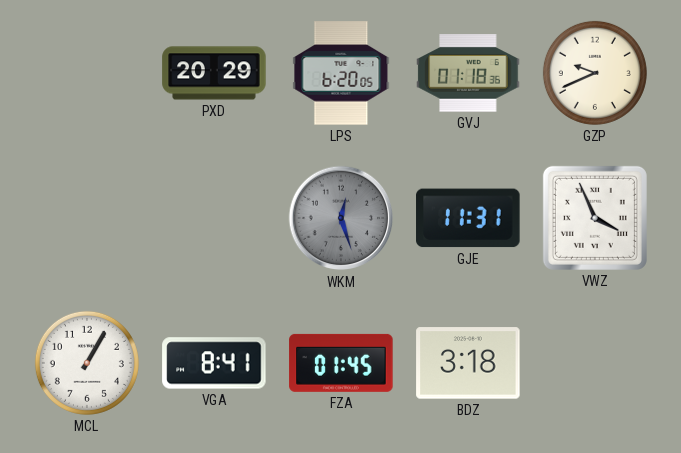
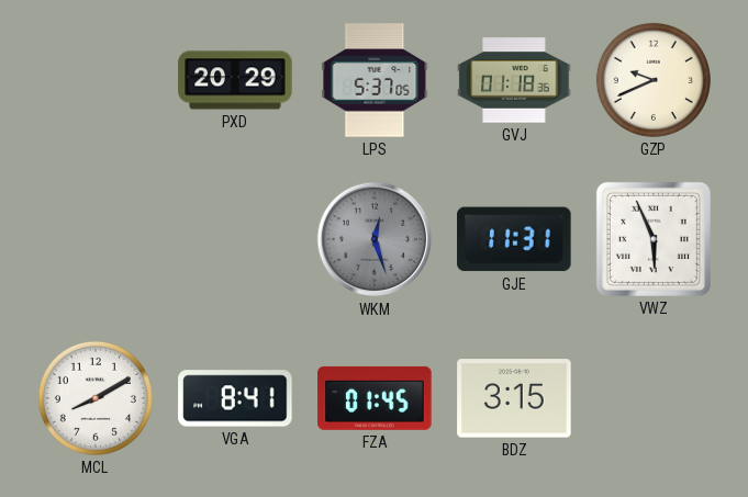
LPS: 6:20 -> 5:37
VWZ: 3:56 -> 5:56
MCL: 1:05 -> 8:10
BDZ: 3:18 -> 3:15
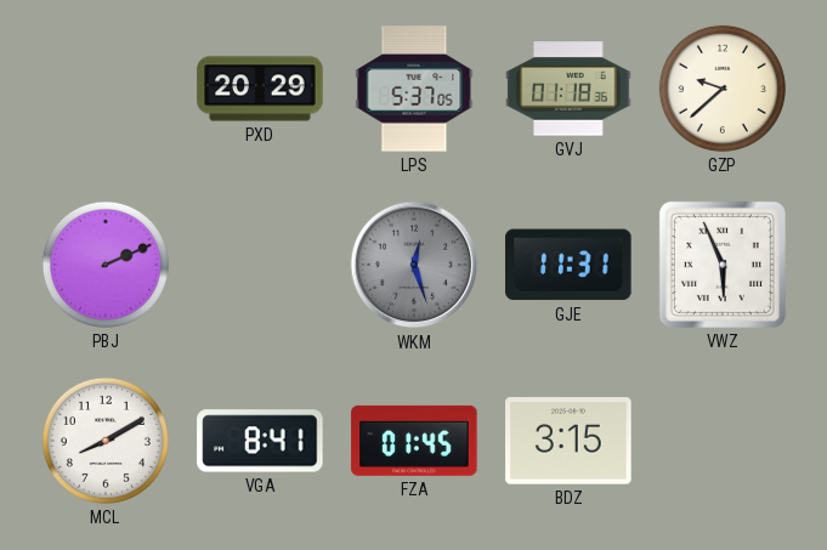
GZP: 9:41 -> 9:38
PBJ: none -> 2:11
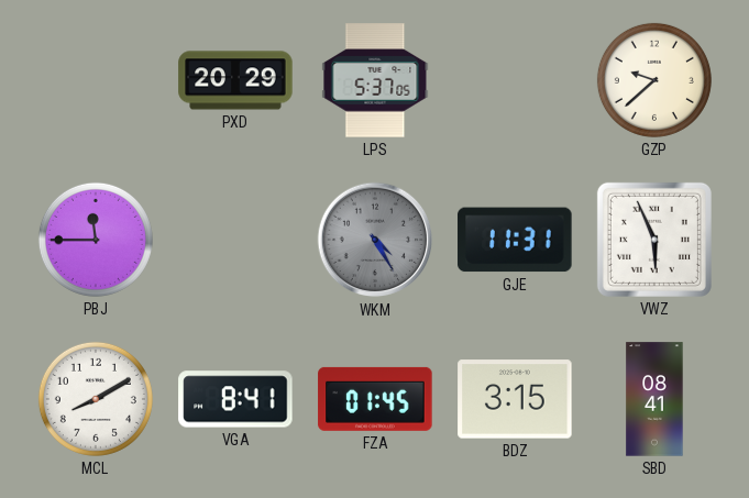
GVJ: 01:18 -> none
PBJ: 2:11 -> 11:45
WKM: 12:27 -> 4:25
SBD: none -> 08:41
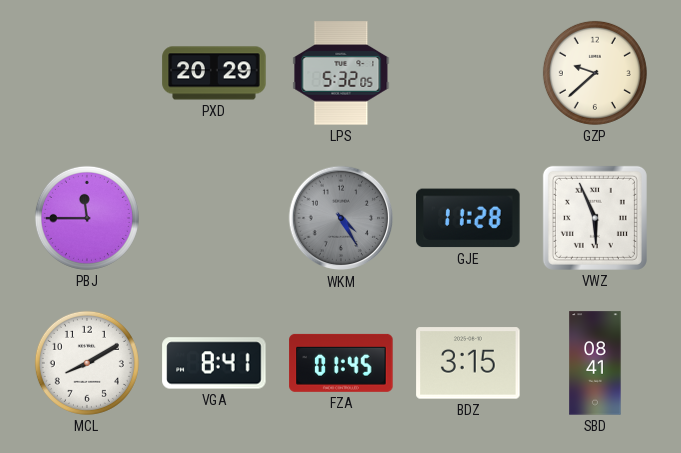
LPS: 5:37 -> 5:32
GJE: 11:31 -> 11:28
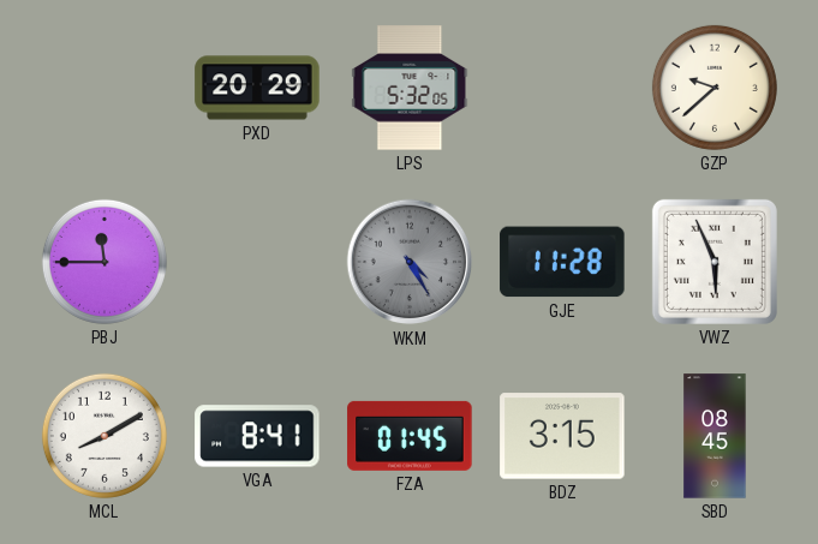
SBD: 08:41 -> 08:45
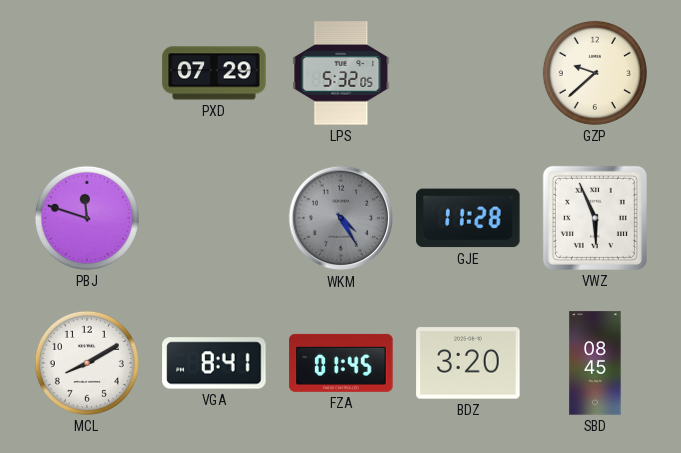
PXD: 20:29 -> 07:29
PBJ: 11:45 -> 11:48
BDZ: 3:15 -> 3:20
